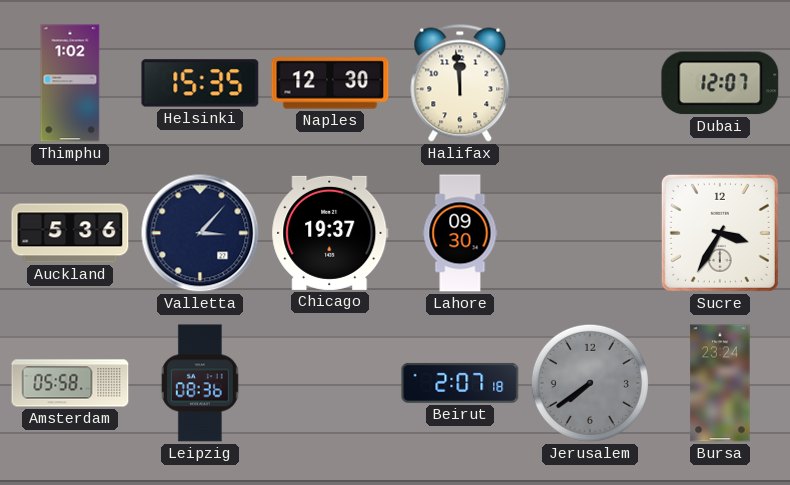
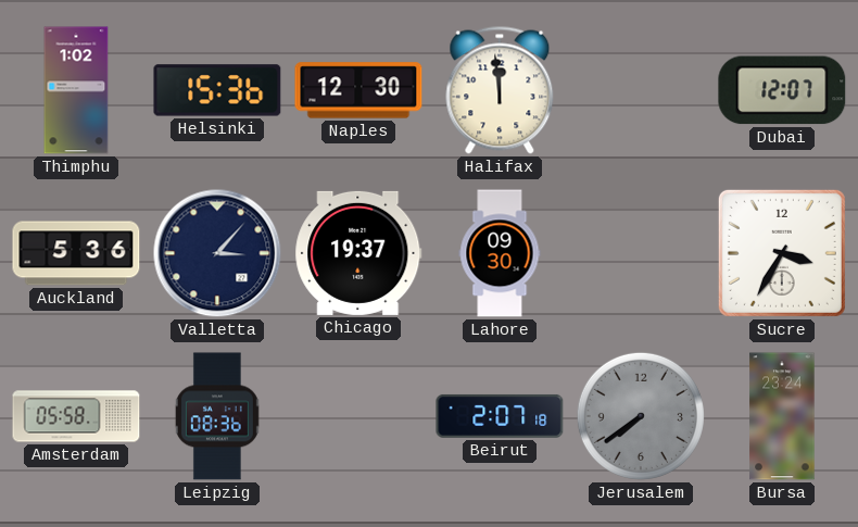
Helsinki: 15:35 -> 15:36
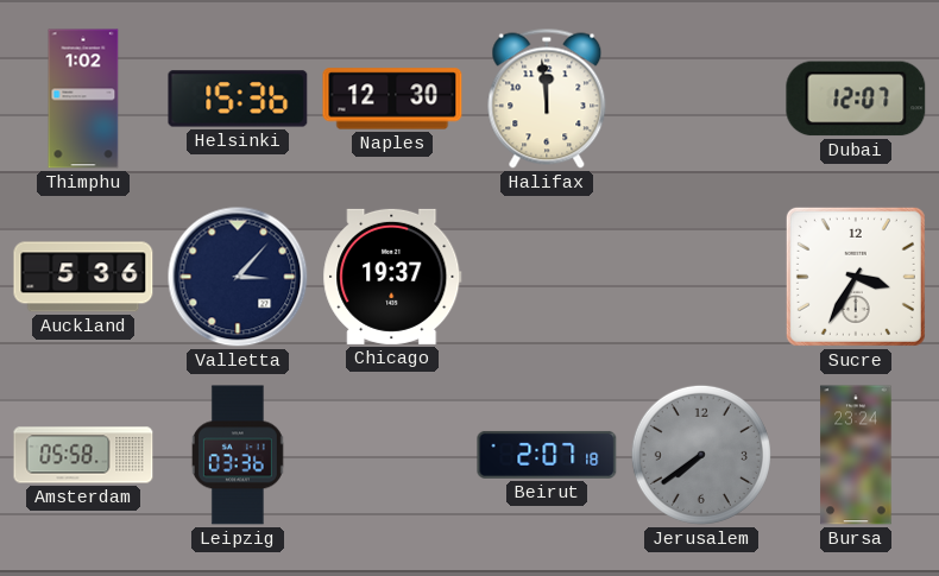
Lahore: 09:30 -> none
Leipzig: 08:36 -> 03:36
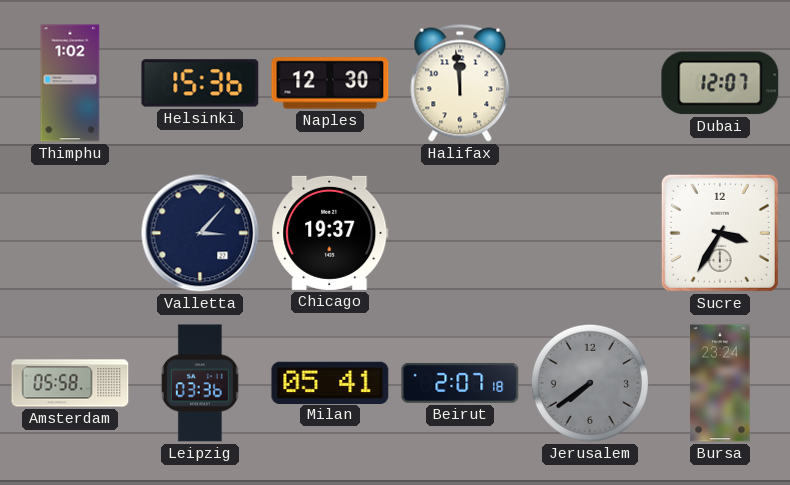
Auckland: 5:36 -> none
Milan: none -> 05:41
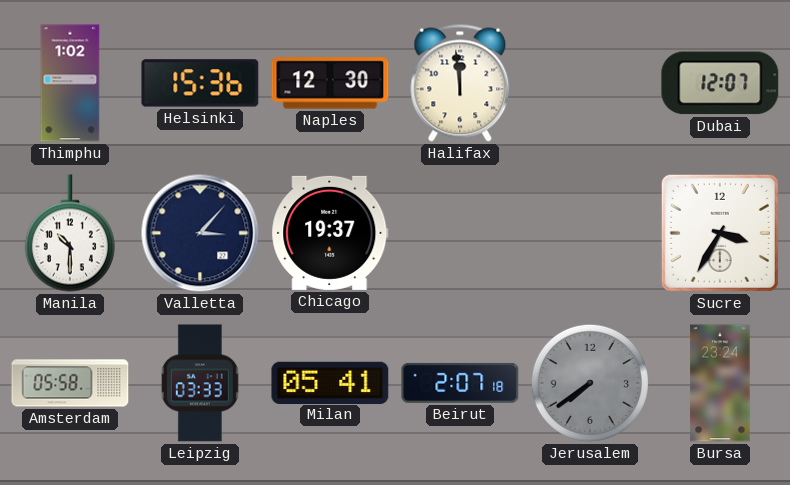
Manila: none -> 10:30
Leipzig: 03:36 -> 03:33
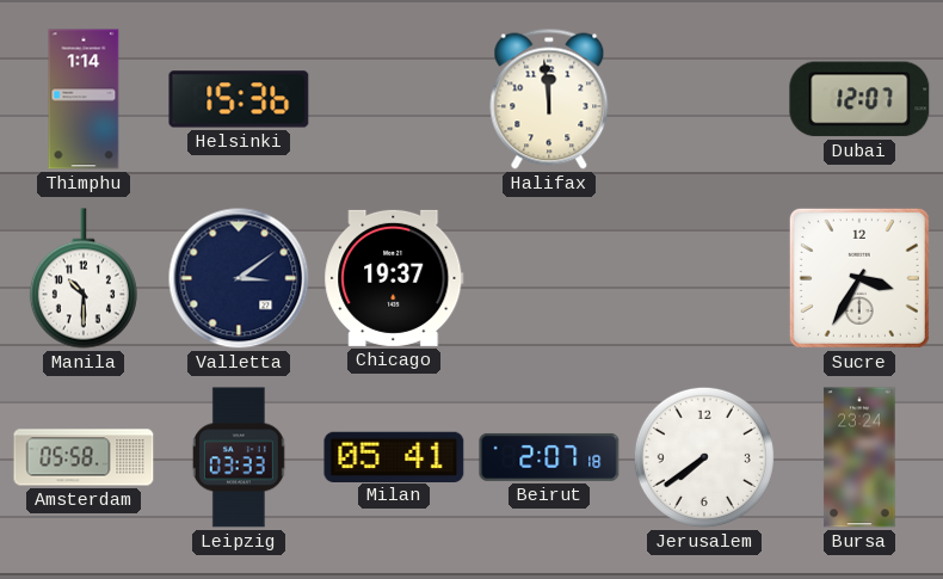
Thimphu: 1:02 -> 1:14
Naples: 12:30 -> none
Valletta: 3:07 -> 3:09
Jerusalem dial: grey -> white
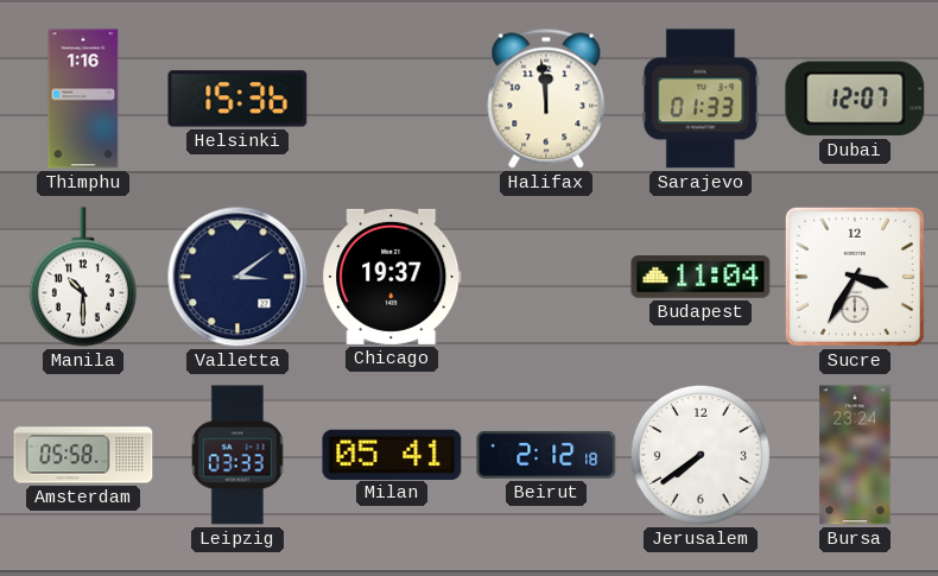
Thimphu: 1:14 -> 1:16
Sarajevo: none -> 01:33
Budapest: none -> 11:04
Beirut: 2:07 -> 2:12
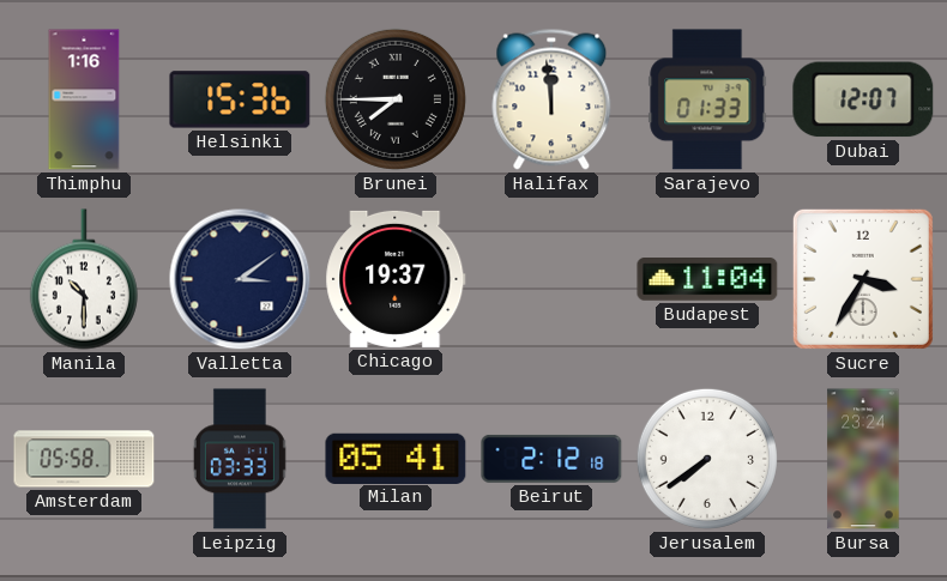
Brunei: none -> 7:45
